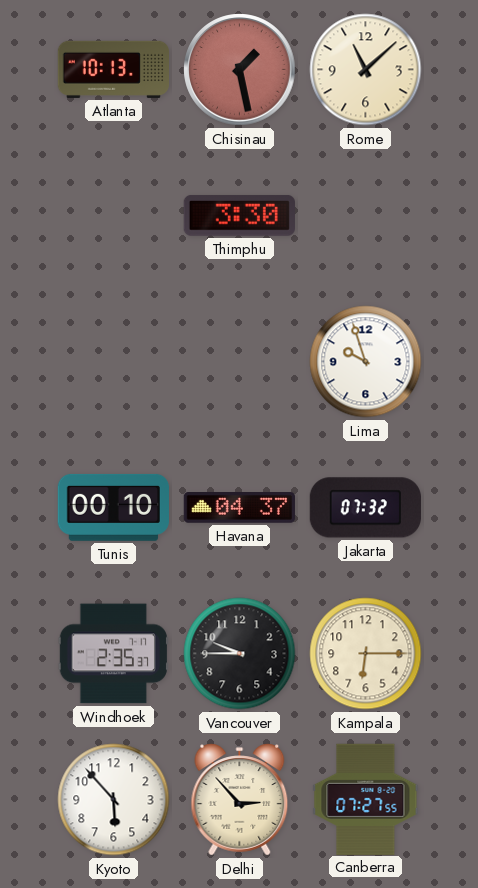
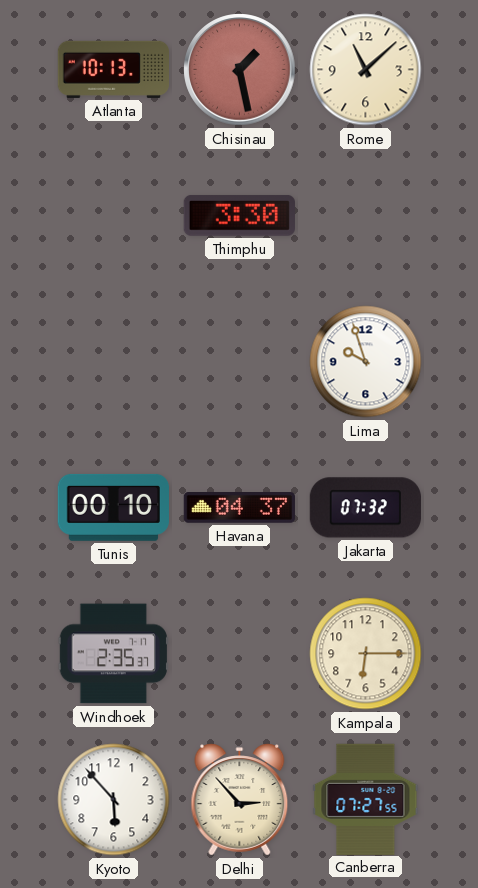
Vancouver: 9:45 -> none
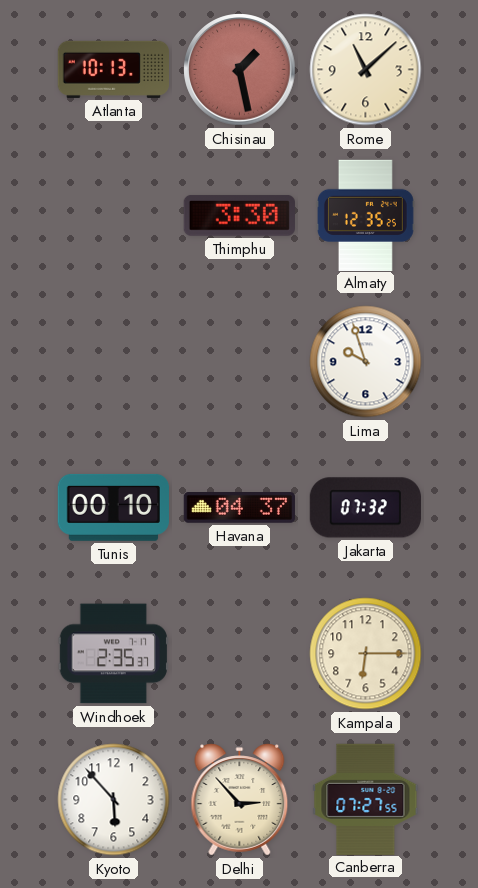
Almaty: none -> 12:35
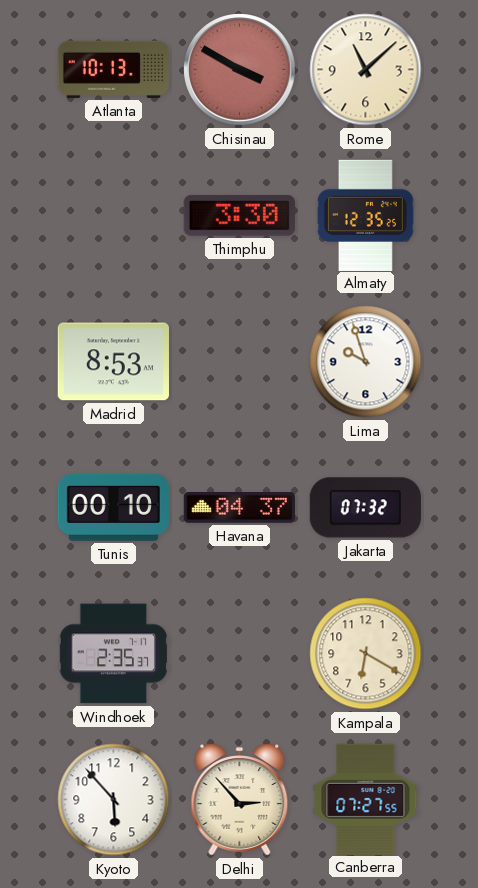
Chisinau: 1:28 -> 3:50
Madrid: none -> 8:53
Kampala: 6:15 -> 6:20
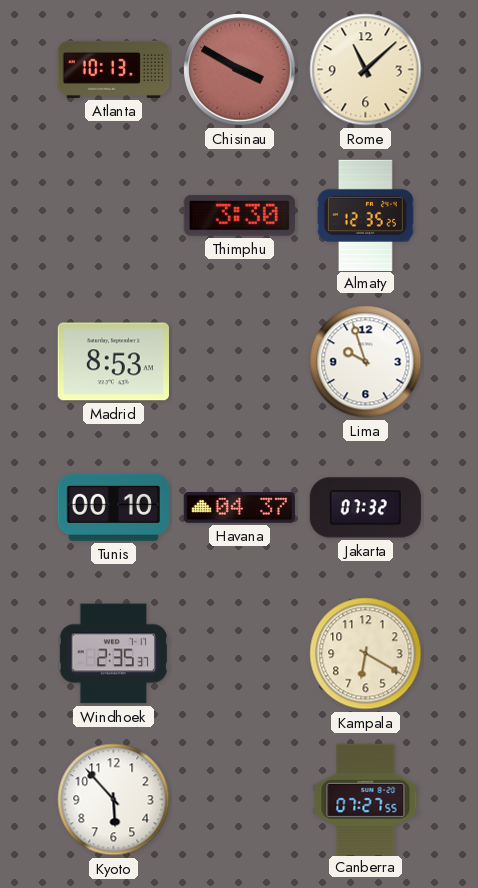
Delhi: 2:53 -> none
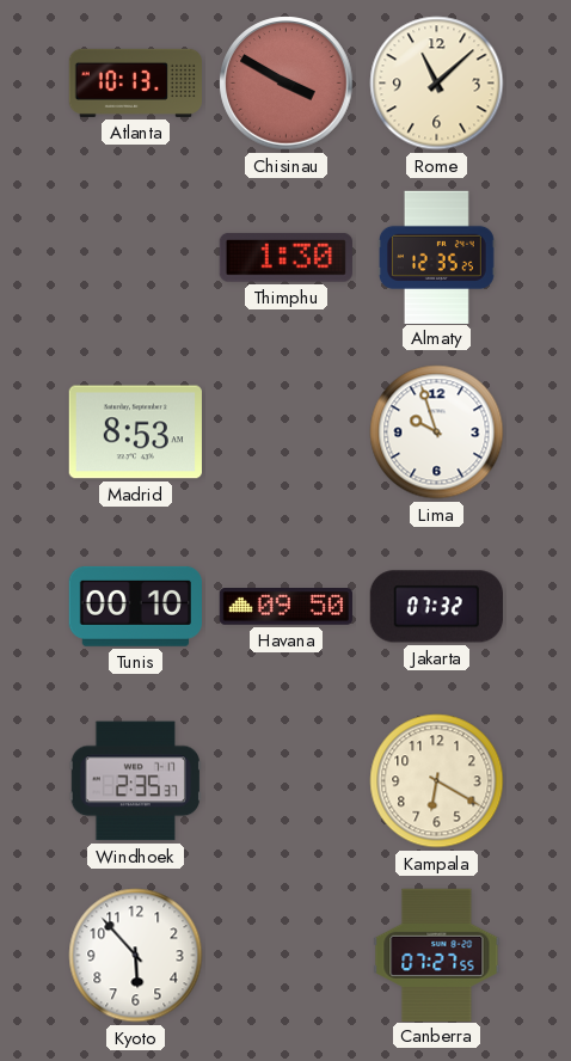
Thimphu: 3:30 -> 1:30
Havana: 04:37 -> 09:50
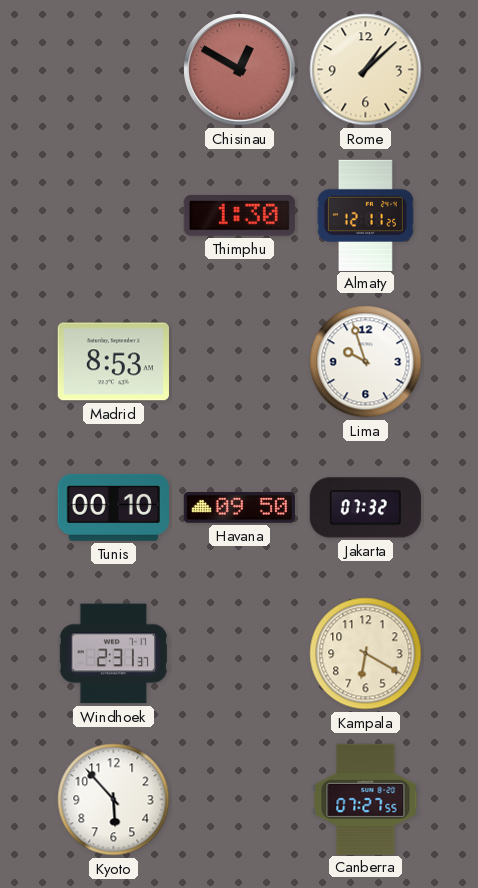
Atlanta: 10:13 -> none
Chisinau: 3:50 -> 12:50
Rome: 11:08 -> 1:08
Almaty: 12:35 -> 12:11
Windhoek: 2:35 -> 2:31
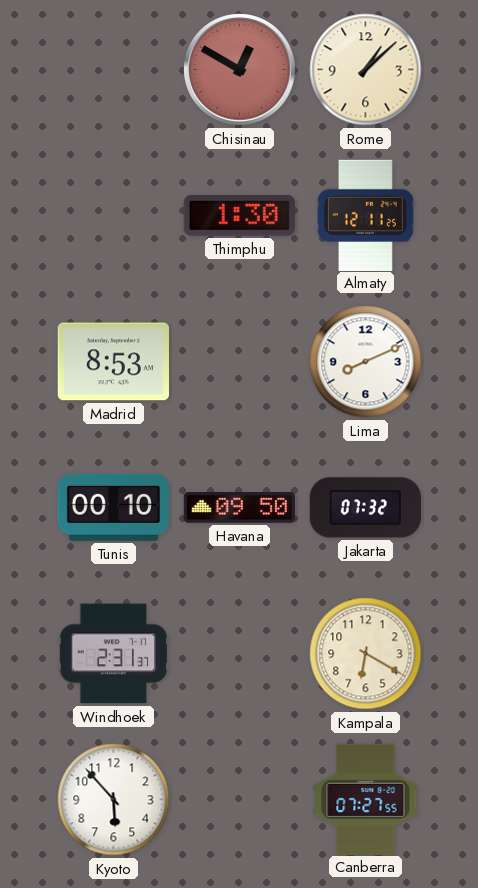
Lima: 9:57 -> 8:11
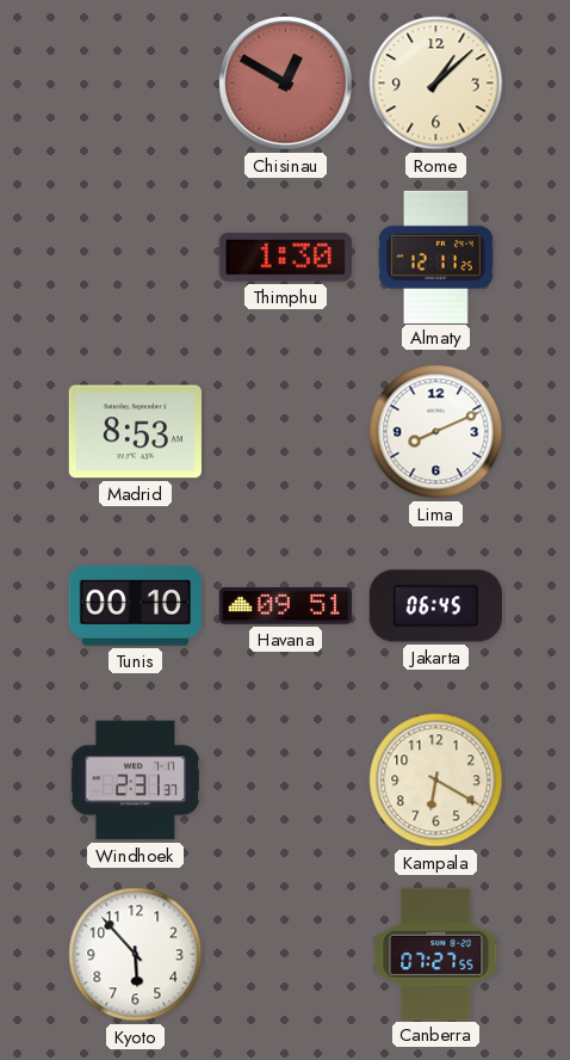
Havana: 09:50 -> 09:51
Jakarta: 07:32 -> 06:45
